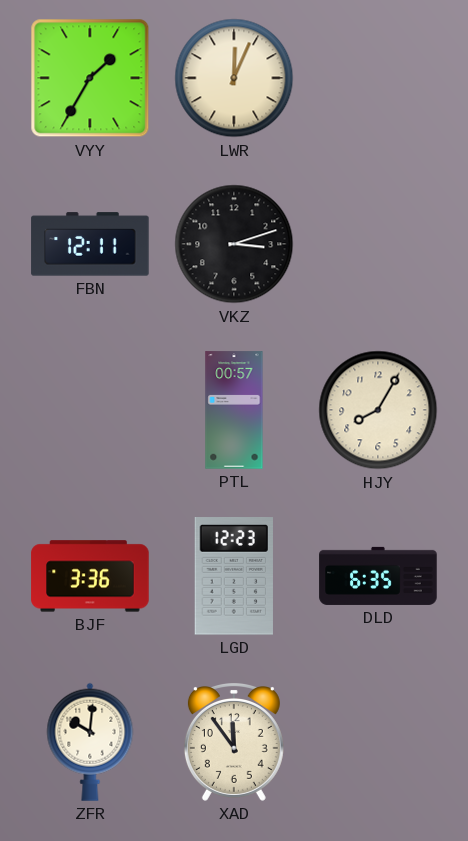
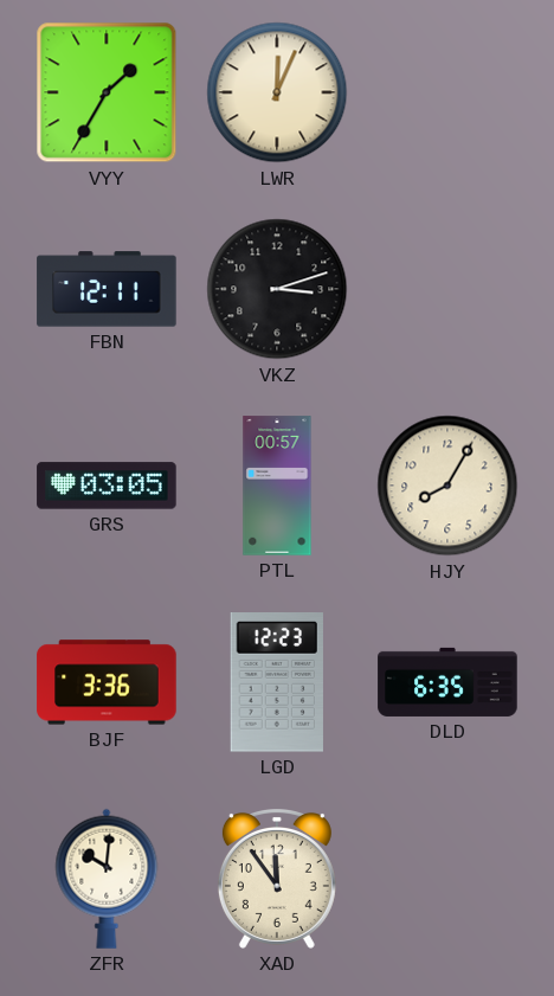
GRS: none -> 03:05
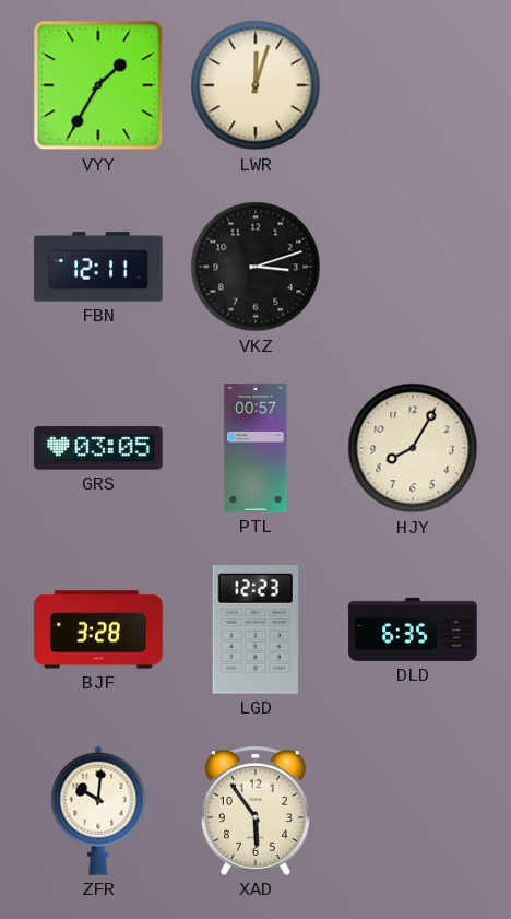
LWR: 12:04 -> 12:03
BJF: 3:36 -> 3:28
XAD: 11:54 -> 5:54
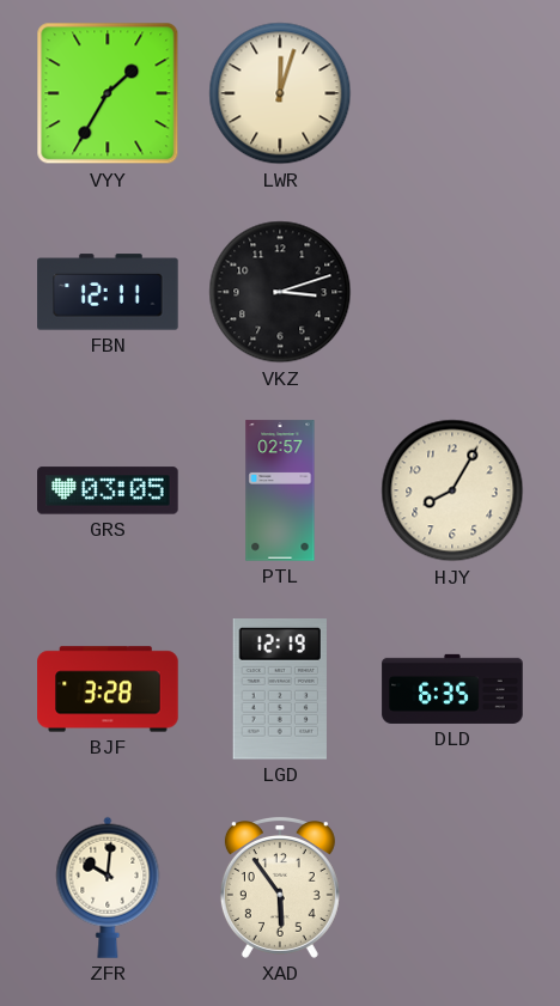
PTL: 00:57 -> 02:57
LGD: 12:23 -> 12:19
